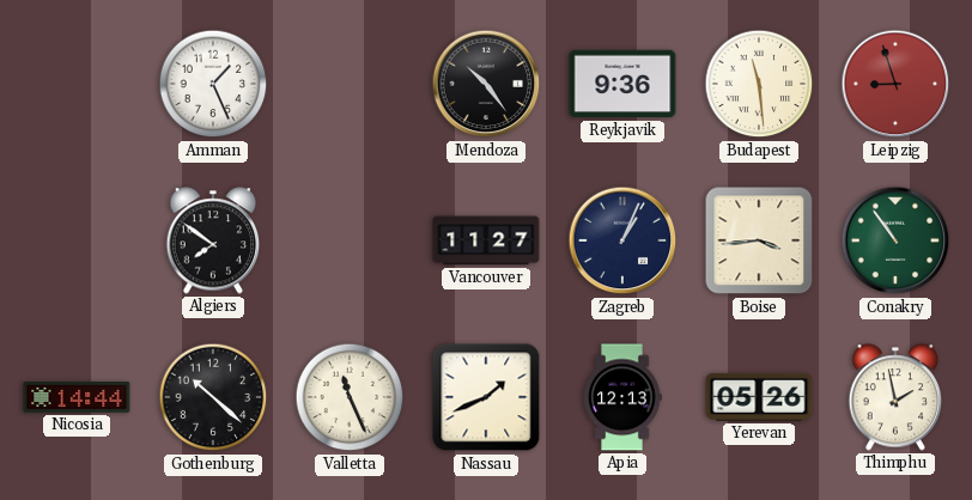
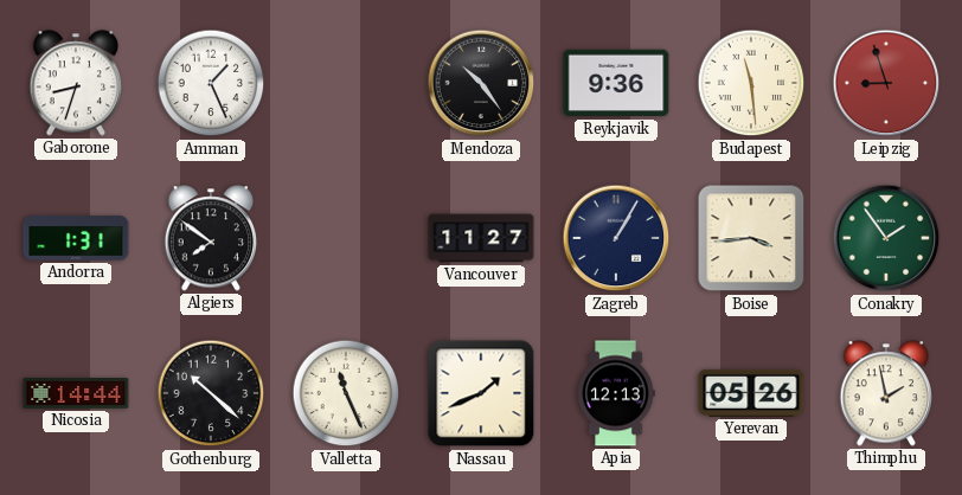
Gaborone: none -> 8:33
Andorra: none -> 1:31
Zagreb: 1:04 -> 1:05
Conakry: 10:54 -> 1:54
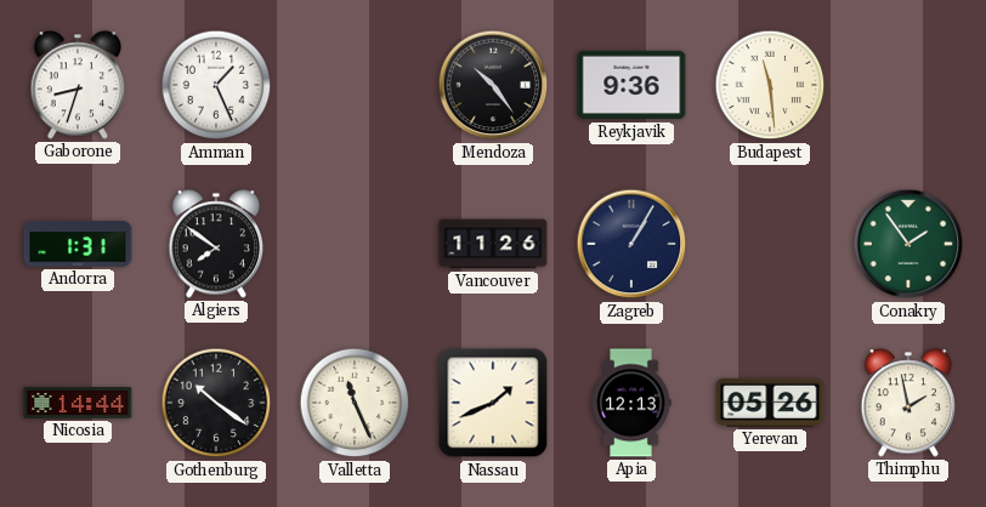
Leipzig: 8:57 -> none
Vancouver: 11:27 -> 11:26
Boise: 3:44 -> none
Gothenburg: 10:22 -> 10:21
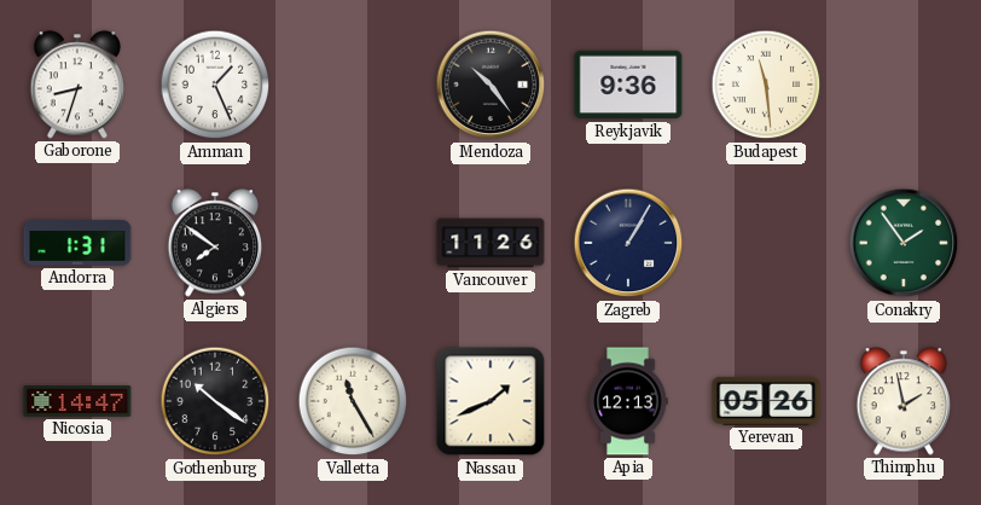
Nicosia: 14:44 -> 14:47
Valletta: 11:26 -> 11:25
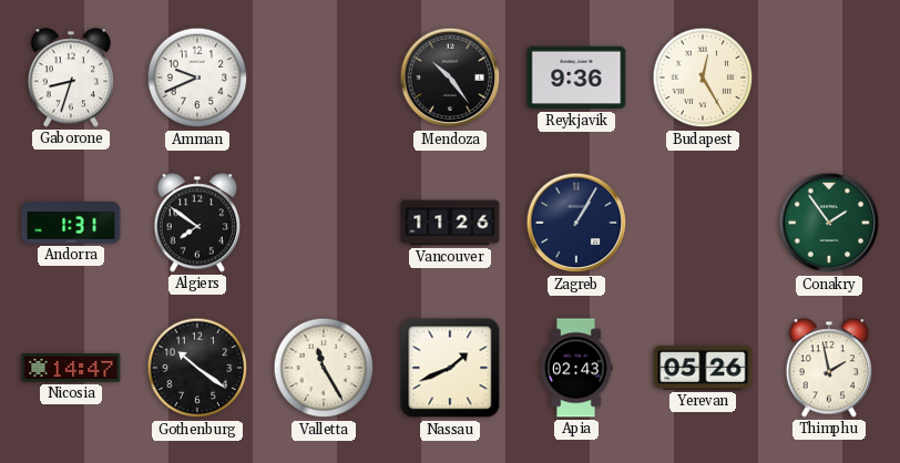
Amman: 1:26 -> 9:41
Budapest: 11:29 -> 12:25
Apia: 12:13 -> 02:43
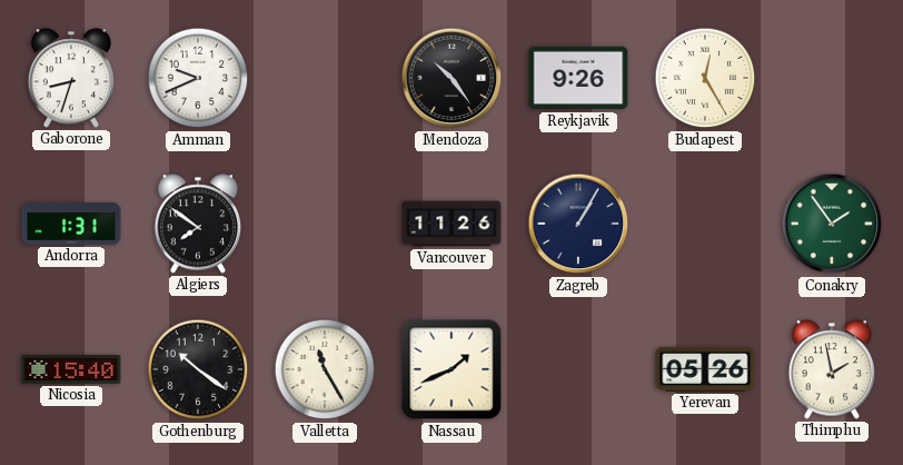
Reykjavik: 9:36 -> 9:26
Nicosia: 14:47 -> 15:40
Apia: 02:43 -> none
